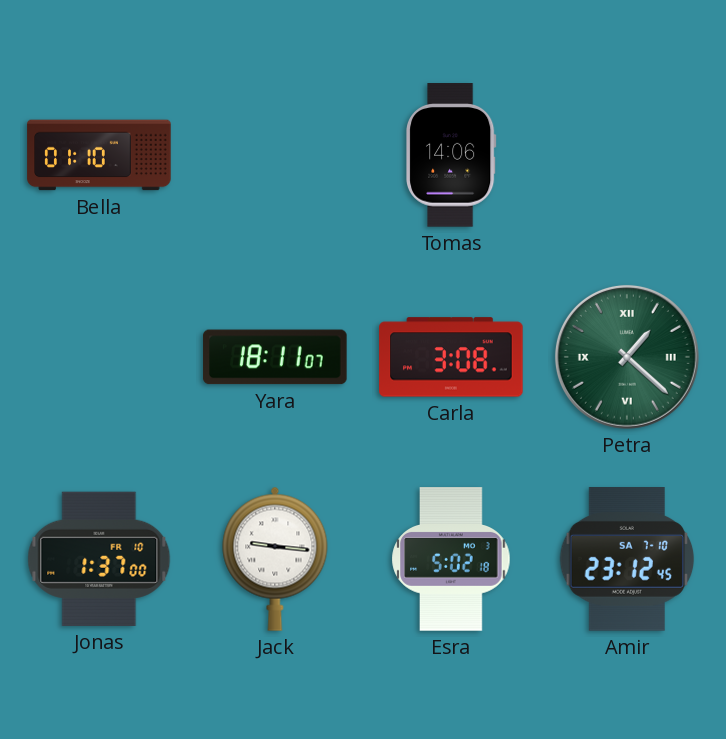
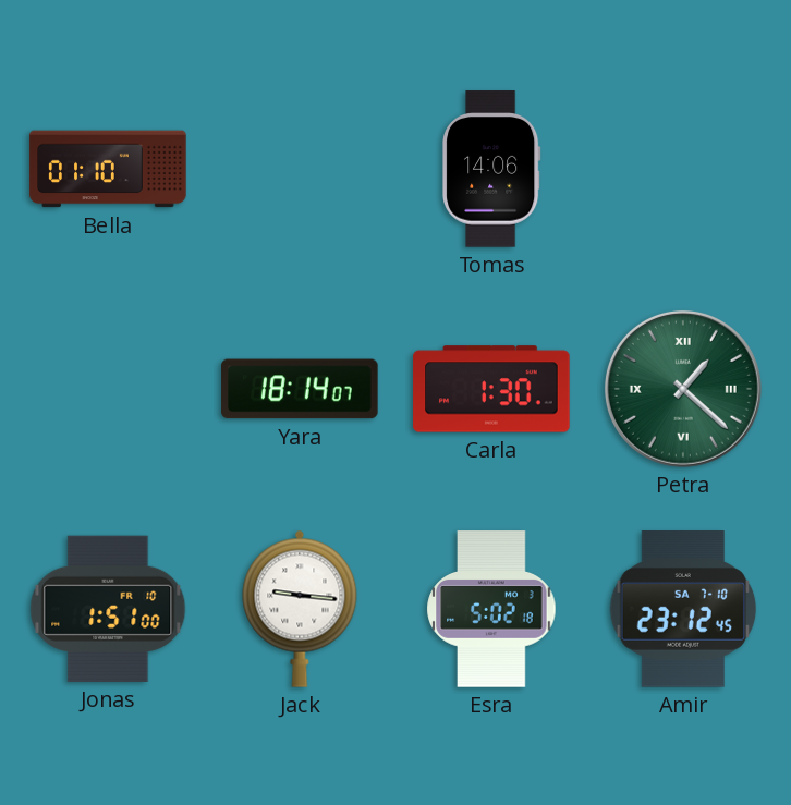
Yara: 18:11 -> 18:14
Carla: 3:08 -> 1:30
Jonas: 1:37 -> 1:51
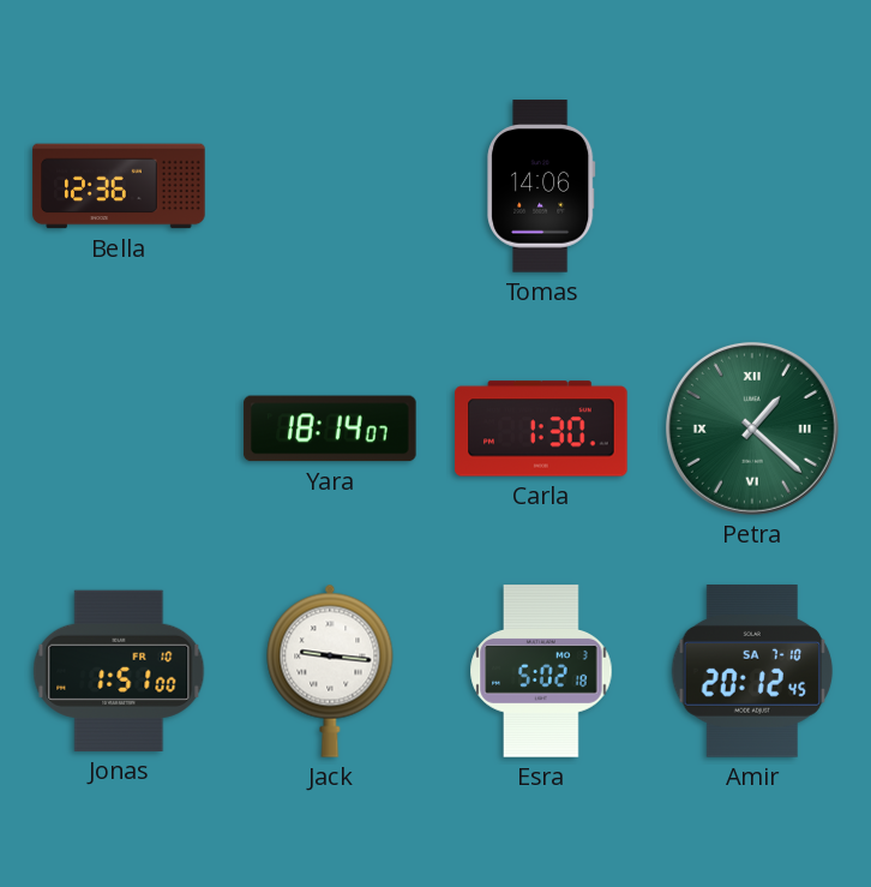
Bella: 01:10 -> 12:36
Amir: 23:12 -> 20:12
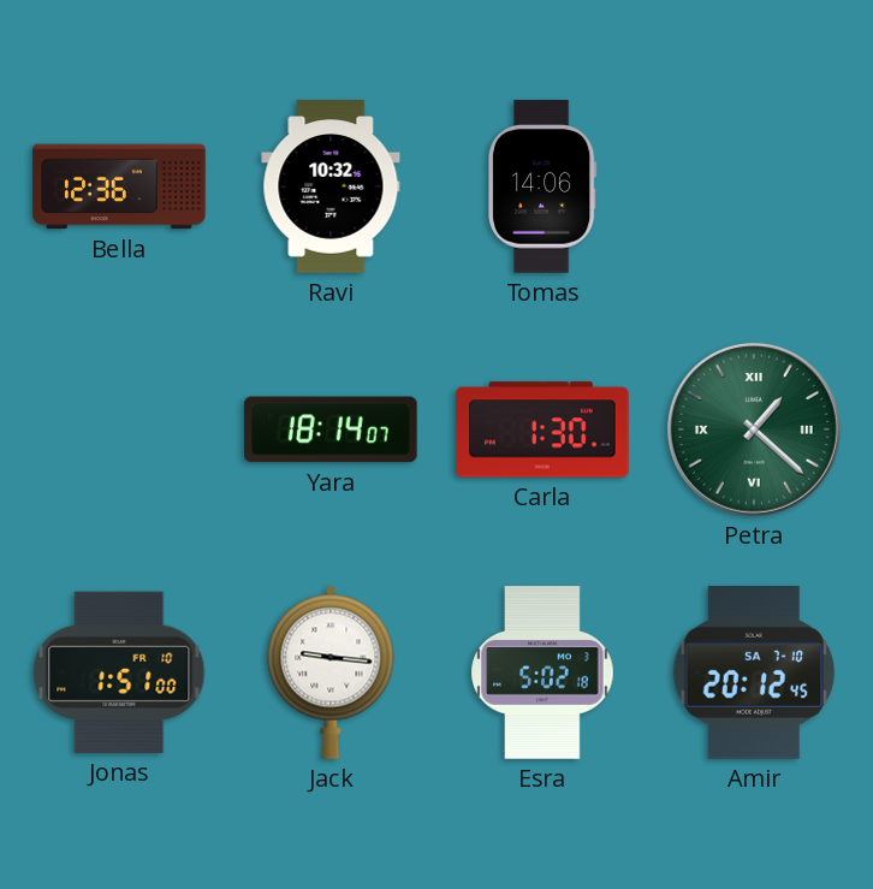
Ravi: none -> 10:32
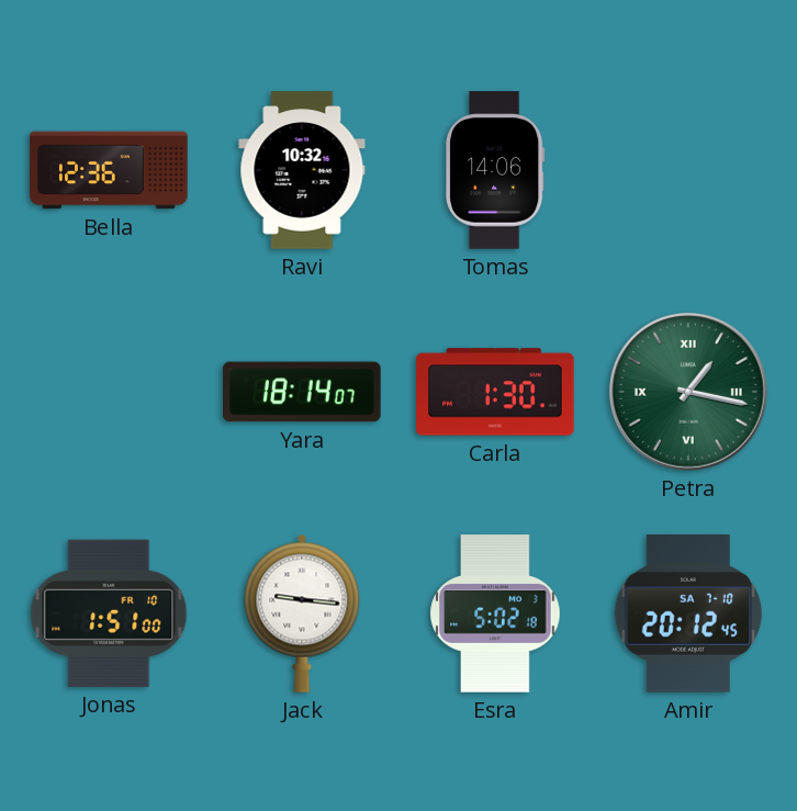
Petra: 1:22 -> 1:17
